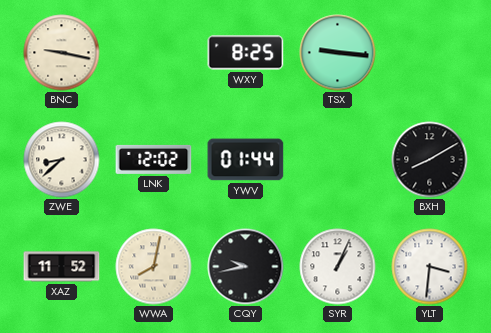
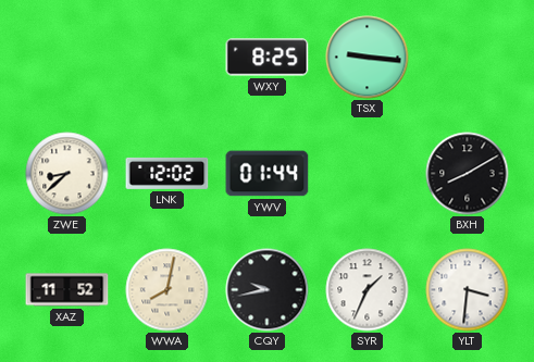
BNC: 9:17 -> none
SYR: 1:04 -> 1:34
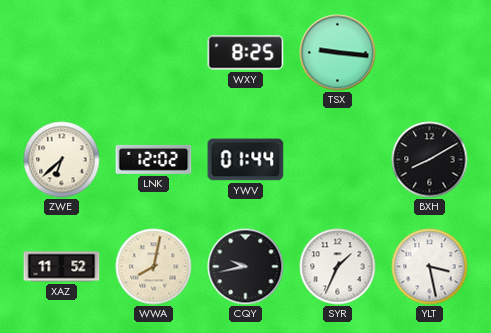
ZWE: 8:38 -> 6:38
YLT: 3:31 -> 3:28
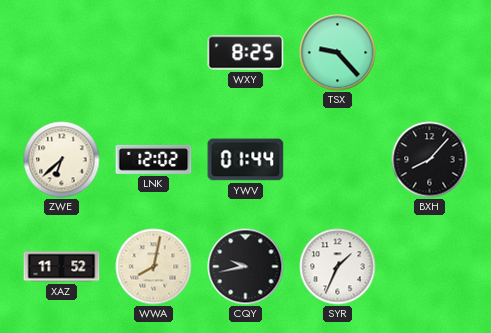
TSX: 9:16 -> 9:23
BXH: 8:10 -> 8:07
YLT: 3:28 -> none
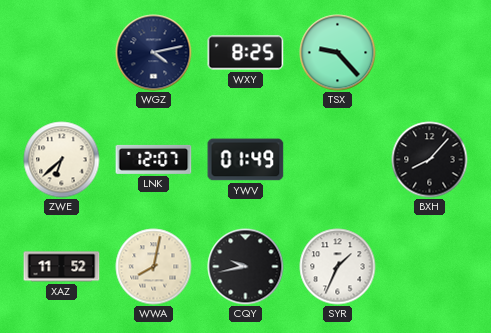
WGZ: none -> 4:13
LNK: 12:02 -> 12:07
YWV: 01:44 -> 01:49
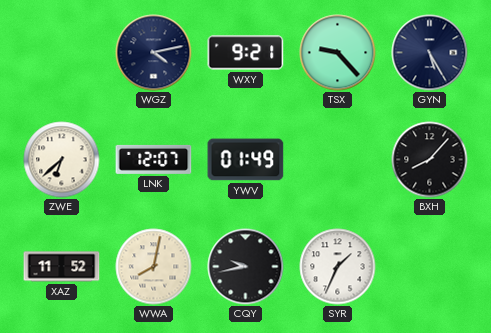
WXY: 8:25 -> 9:21
GYN: none -> 5:25
